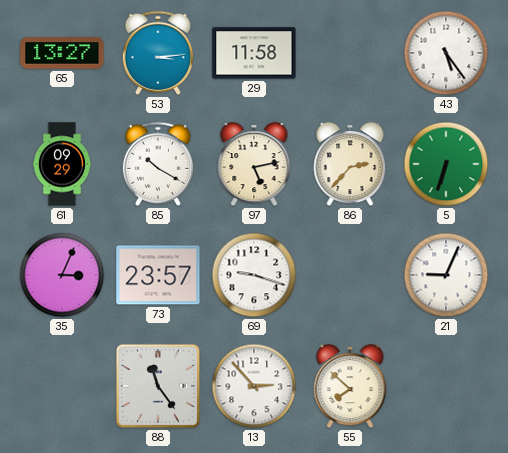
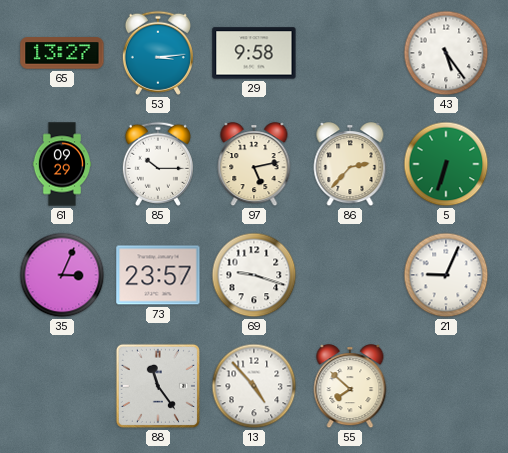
29: 11:58 -> 9:58
85: 10:20 -> 10:15
13: 2:53 -> 4:53
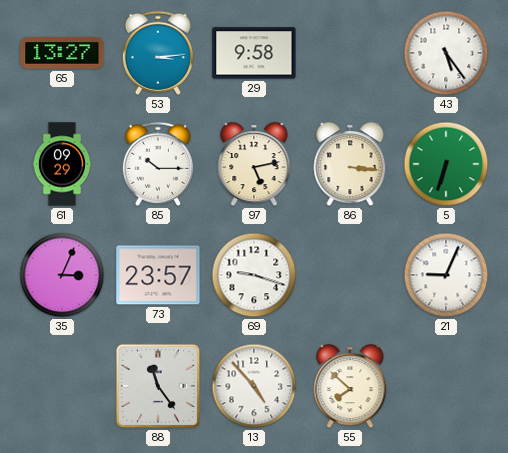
86: 2:37 -> 3:16
